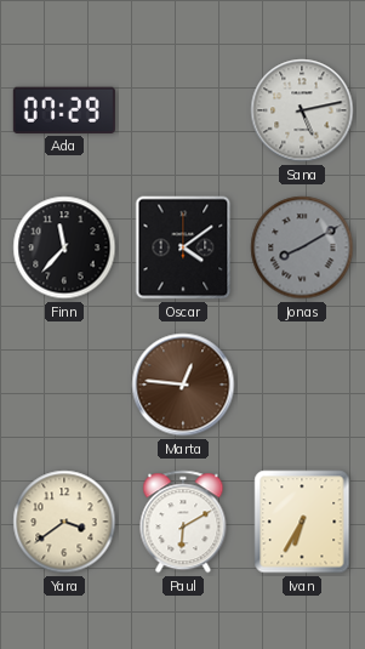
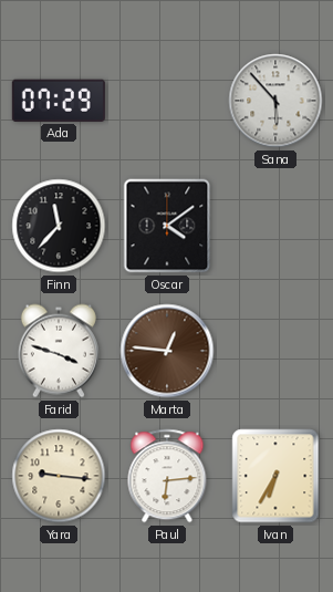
Sana: 5:13 -> 5:53
Jonas: 8:10 -> none
Farid: none -> 3:48
Yara: 3:39 -> 9:16
Paul: 6:10 -> 6:14
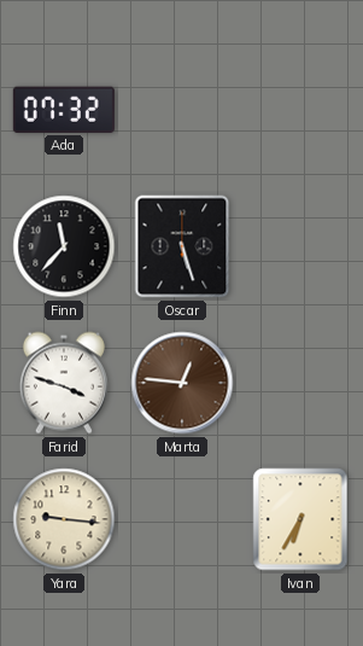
Ada: 07:29 -> 07:32
Sana: 5:53 -> none
Oscar: 4:09 -> 5:27
Paul: 6:14 -> none
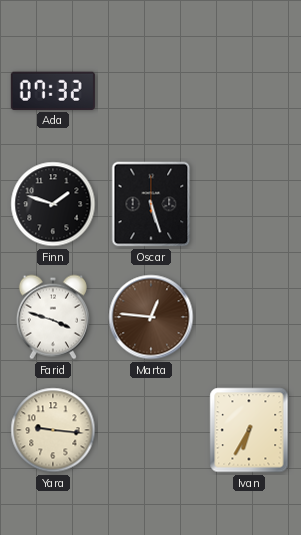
Finn: 11:37 -> 1:48
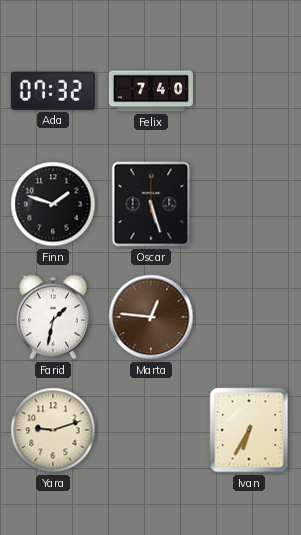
Felix: none -> 7:40
Farid: 3:48 -> 1:32
Yara: 9:16 -> 9:12
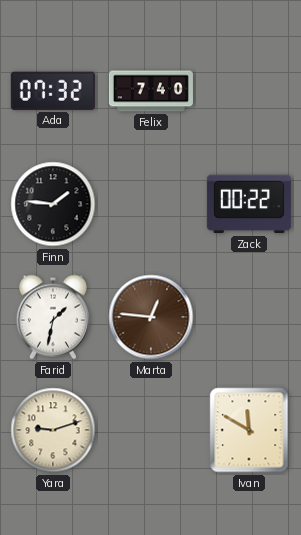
Finn: 1:48 -> 1:46
Oscar: 5:27 -> none
Zack: none -> 00:22
Ivan: 6:35 -> 11:50
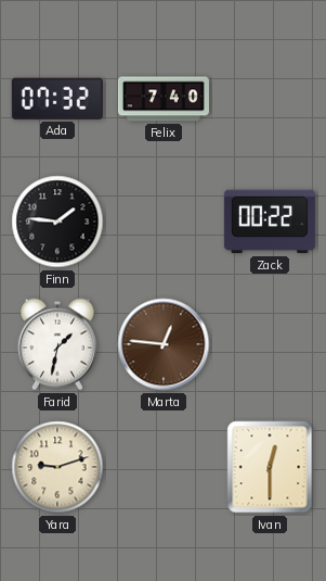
Ivan: 11:50 -> 12:30
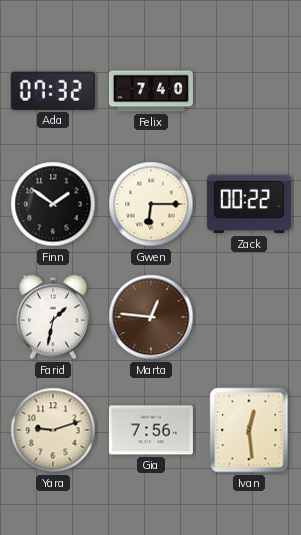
Finn: 1:46 -> 1:51
Gwen: none -> 6:15
Gia: none -> 7:56
Ivan: 12:30 -> 12:29
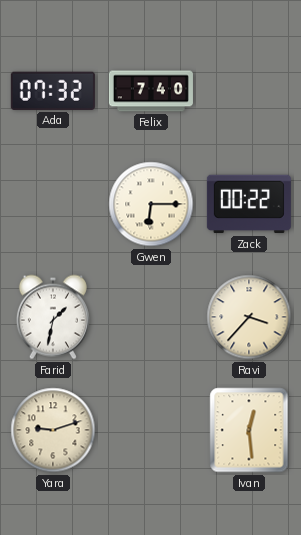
Finn: 1:51 -> none
Marta: 12:46 -> none
Ravi: none -> 3:37
Gia: 7:56 -> none
